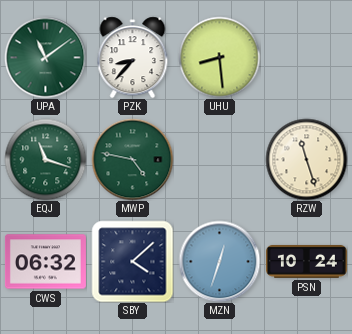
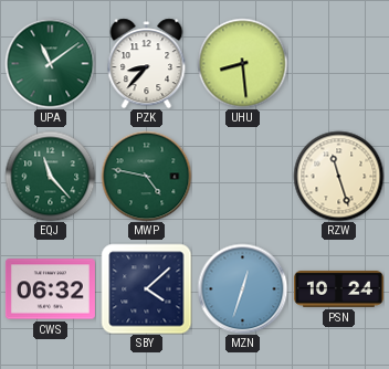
EQJ: 11:18 -> 11:23
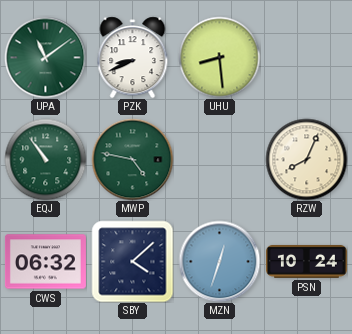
PZK: 8:37 -> 8:41
EQJ: 11:23 -> 10:54
RZW: 11:27 -> 8:04
